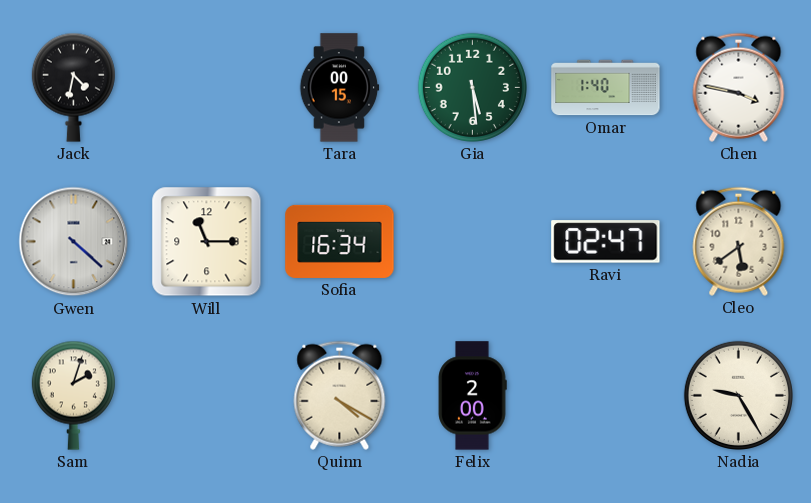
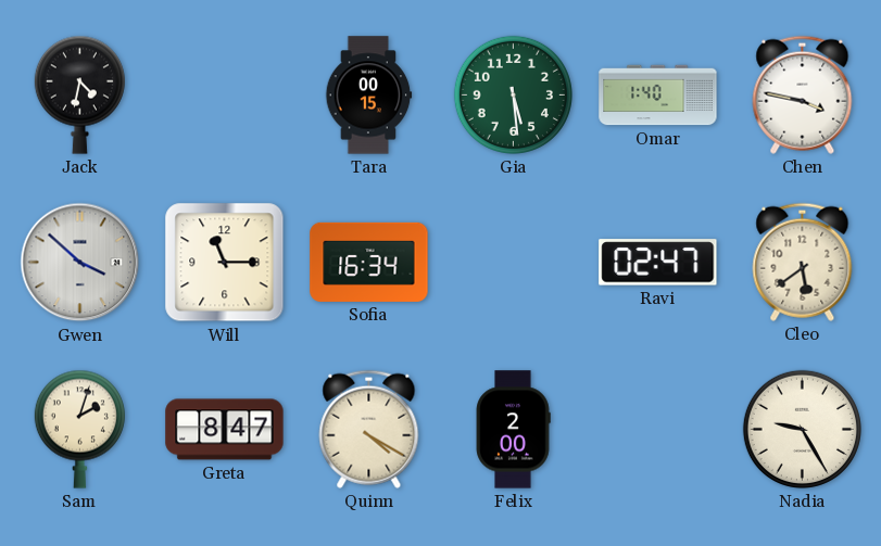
Gwen: 4:22 -> 3:52
Greta: none -> 8:47
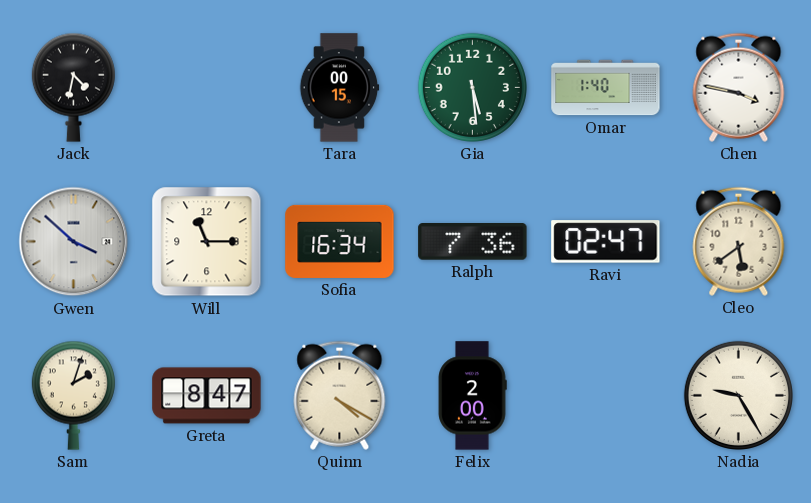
Ralph: none -> 7:36
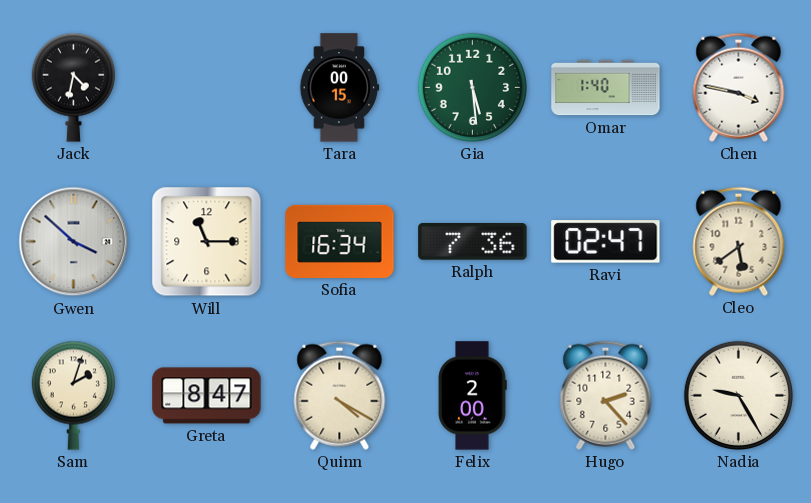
Hugo: none -> 2:23
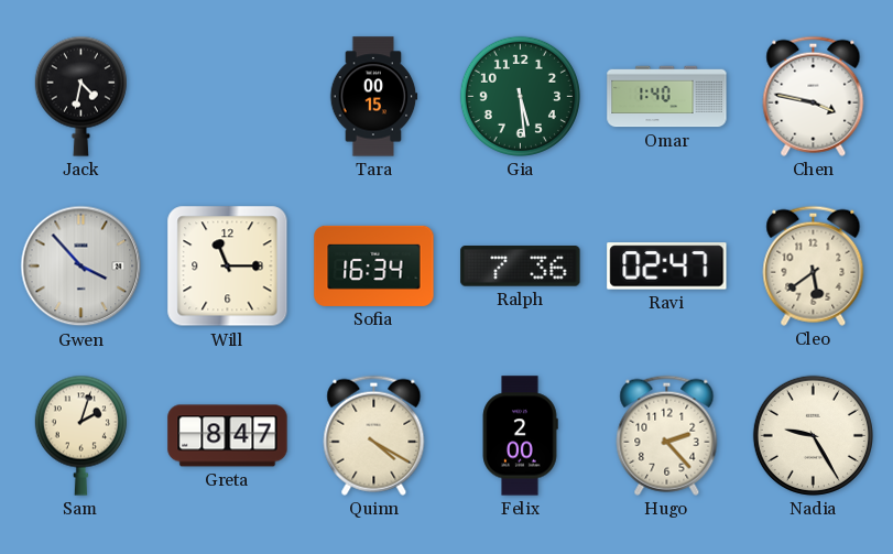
Gwen: 3:52 -> 3:53
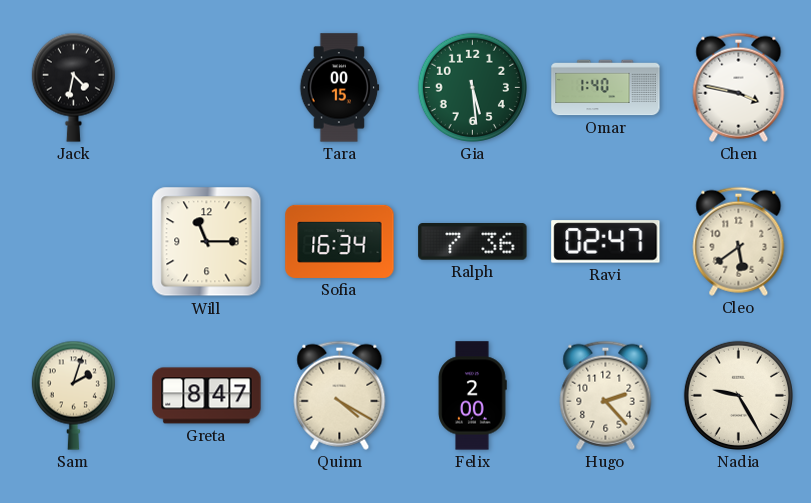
Gwen: 3:53 -> none
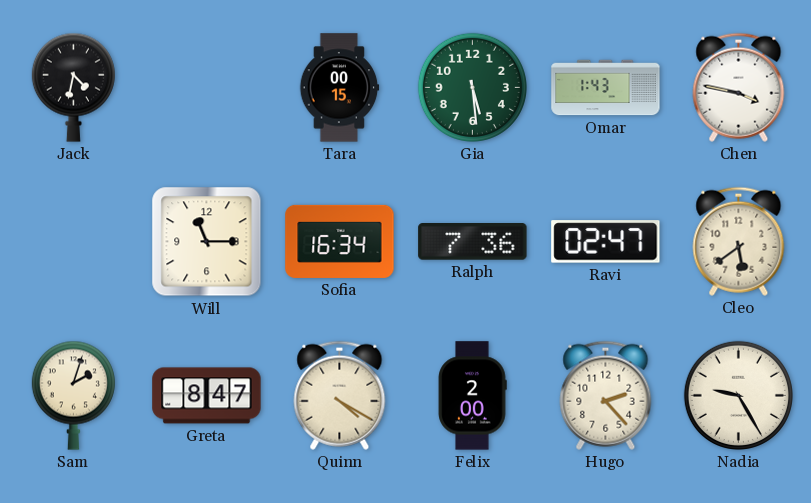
Omar: 1:40 -> 1:43
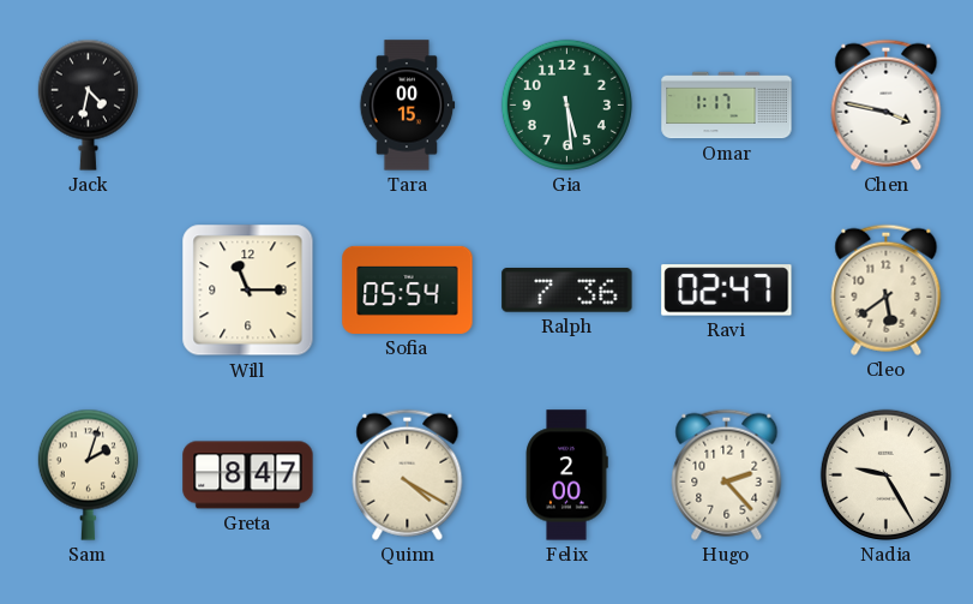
Omar: 1:43 -> 1:17
Sofia: 16:34 -> 05:54
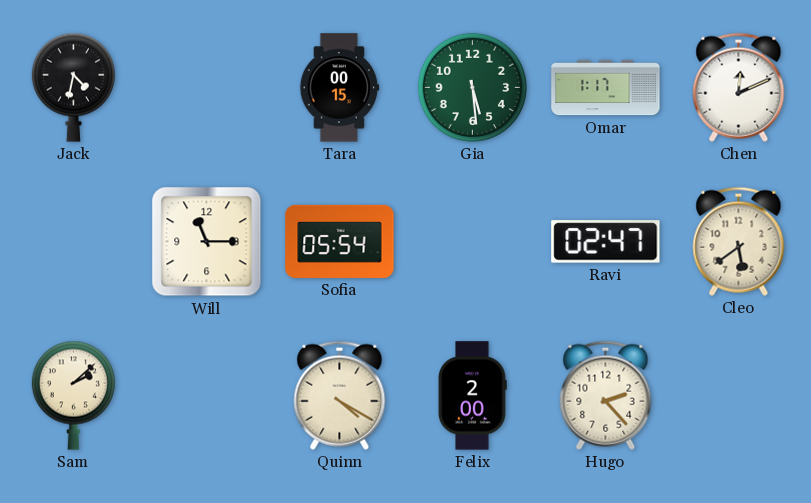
Chen: 3:47 -> 12:11
Ralph: 7:36 -> none
Sam: 2:03 -> 2:08
Greta: 8:47 -> none
Nadia: 9:25 -> none
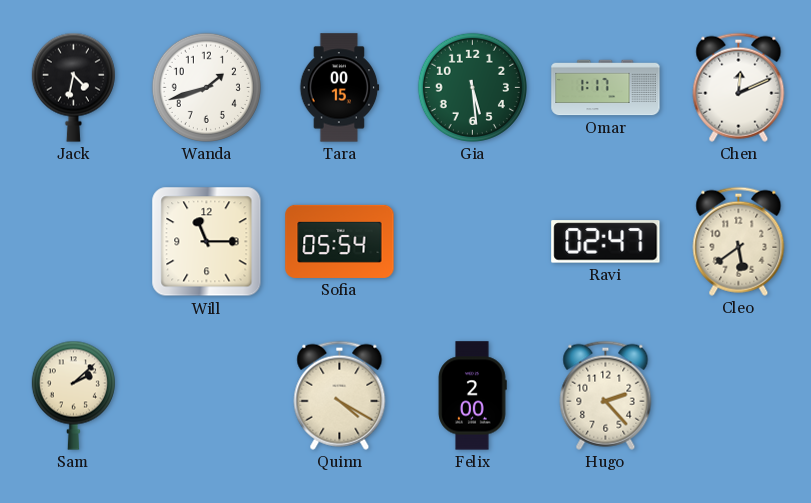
Wanda: none -> 1:42
